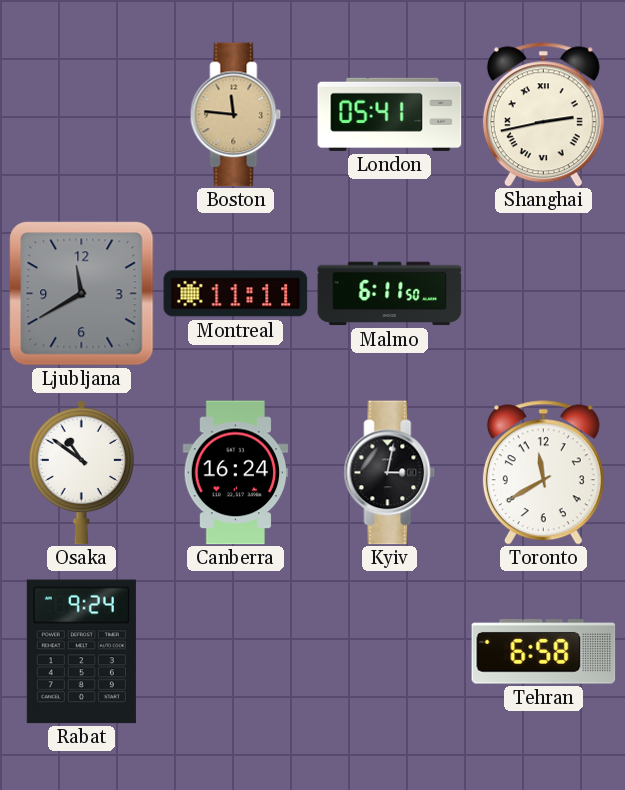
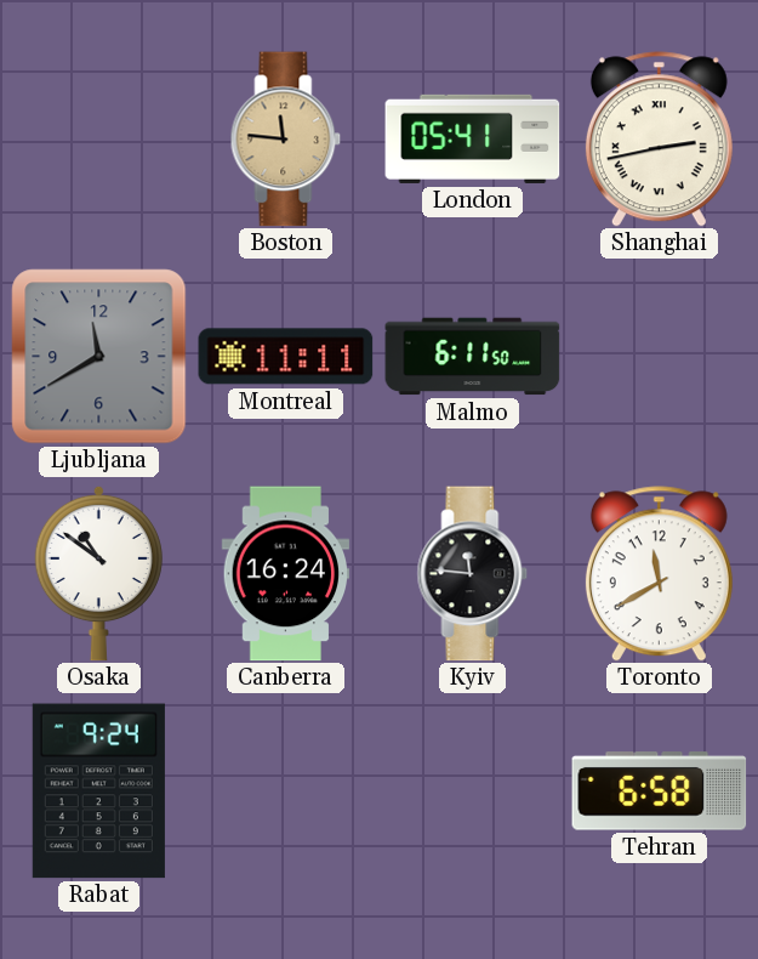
Kyiv: 3:02 -> 11:46
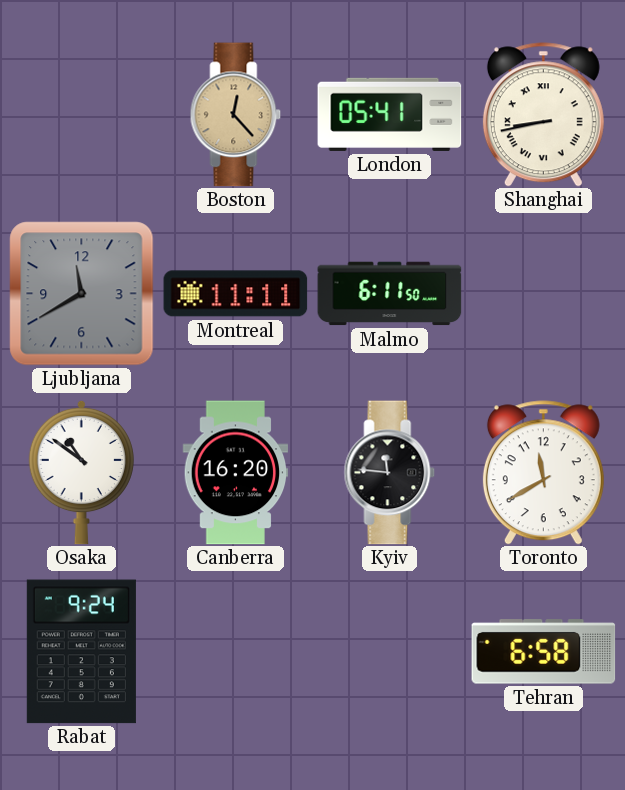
Boston: 11:46 -> 12:23
Shanghai: 2:43 -> 8:43
Canberra: 16:24 -> 16:20
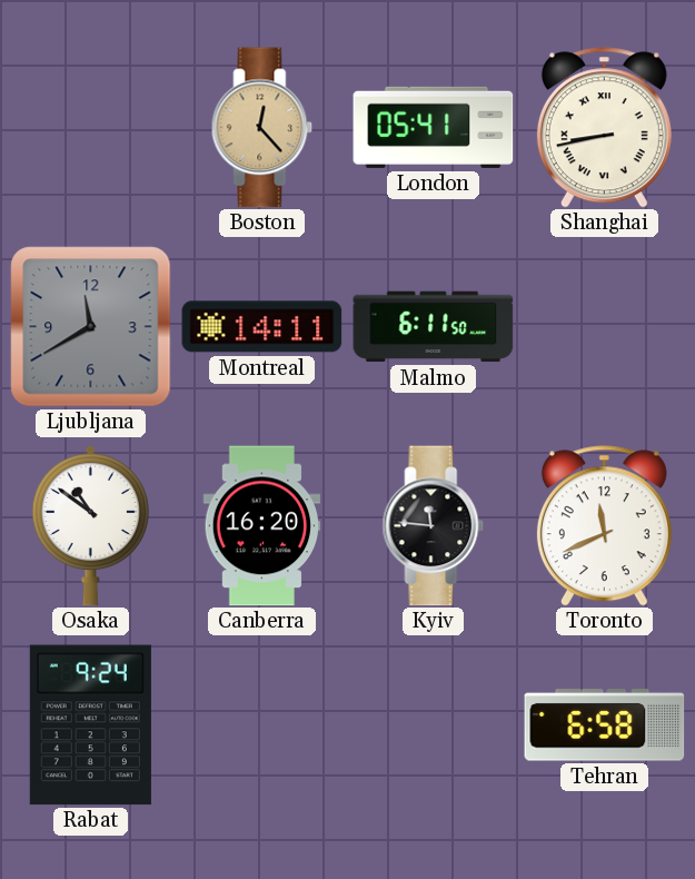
Montreal: 11:11 -> 14:11
Toronto: 11:40 -> 11:41
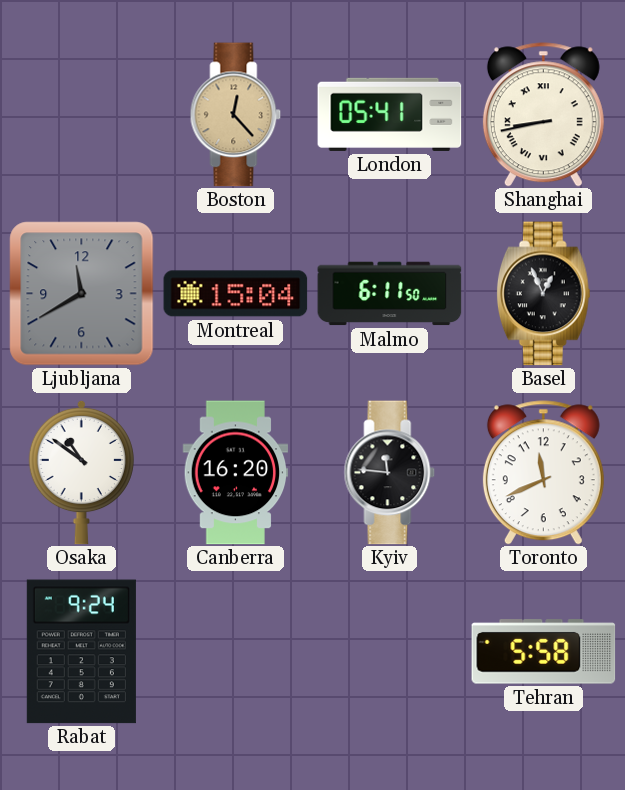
Montreal: 14:11 -> 15:04
Basel: none -> 12:56
Tehran: 6:58 -> 5:58
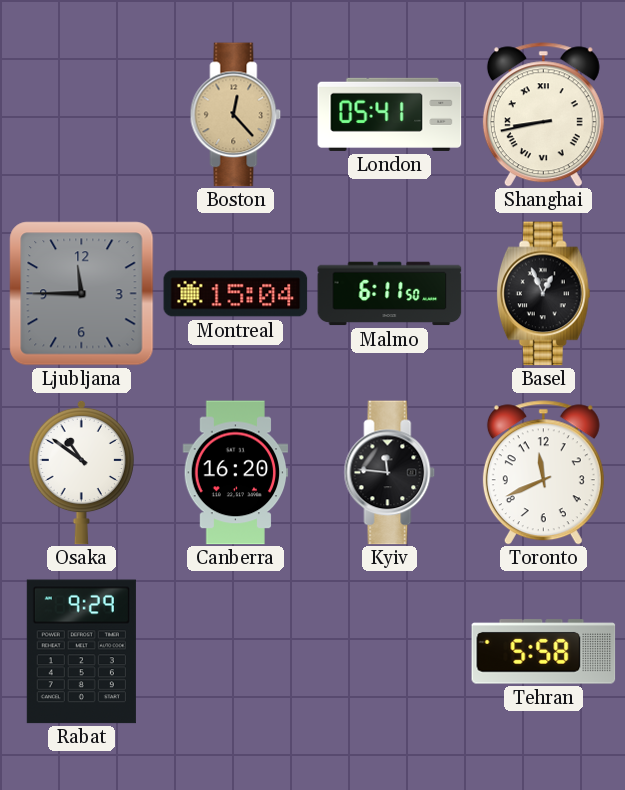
Ljubljana: 11:40 -> 11:45
Rabat: 9:24 -> 9:29
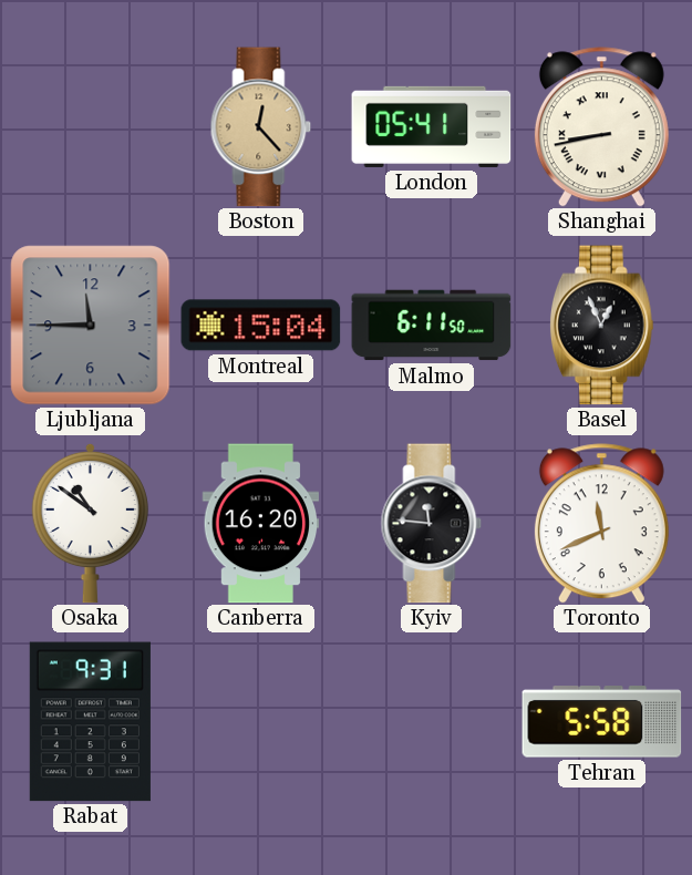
Rabat: 9:29 -> 9:31
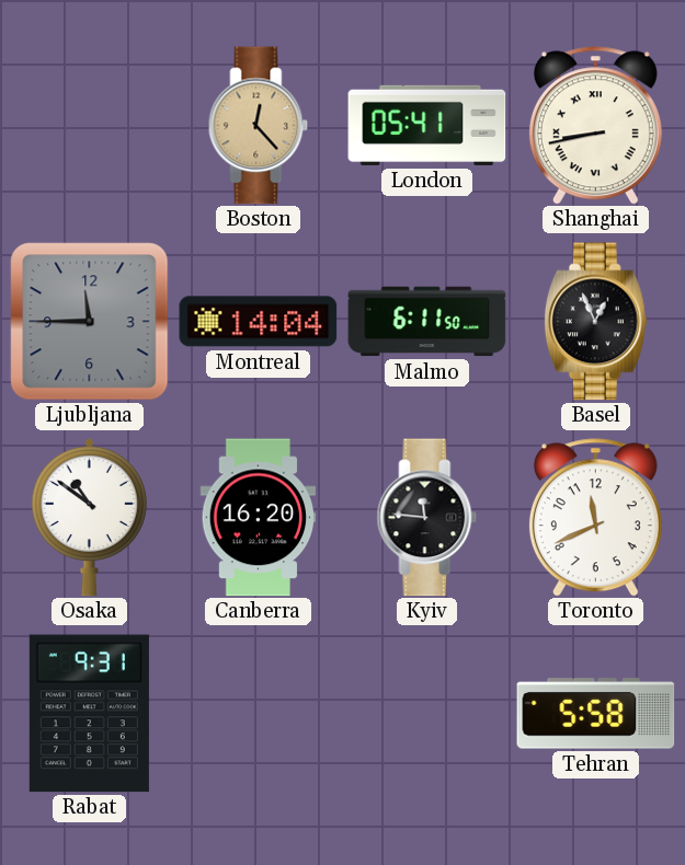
Montreal: 15:04 -> 14:04
